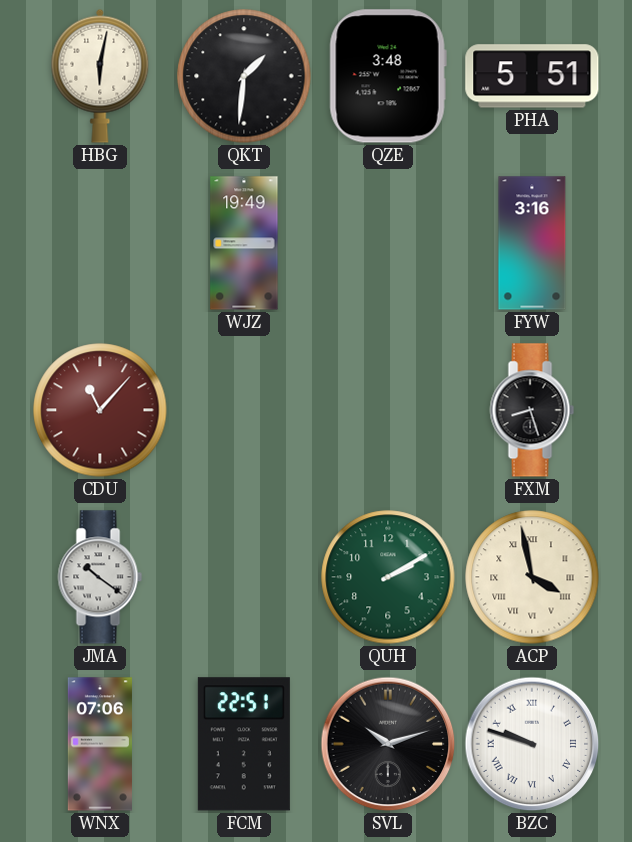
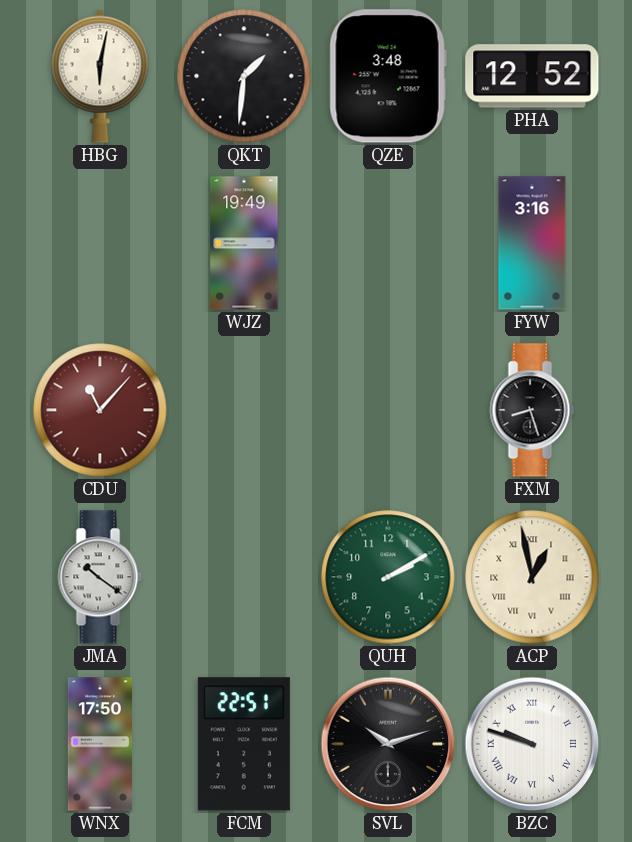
PHA: 5:51 -> 12:52
ACP: 3:58 -> 12:58
WNX: 07:06 -> 17:50
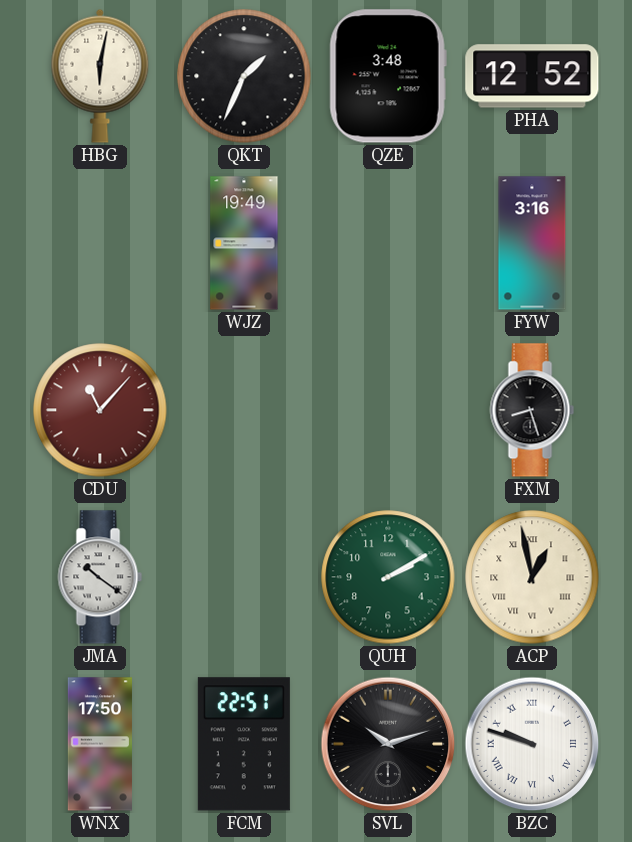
QKT: 1:31 -> 1:34
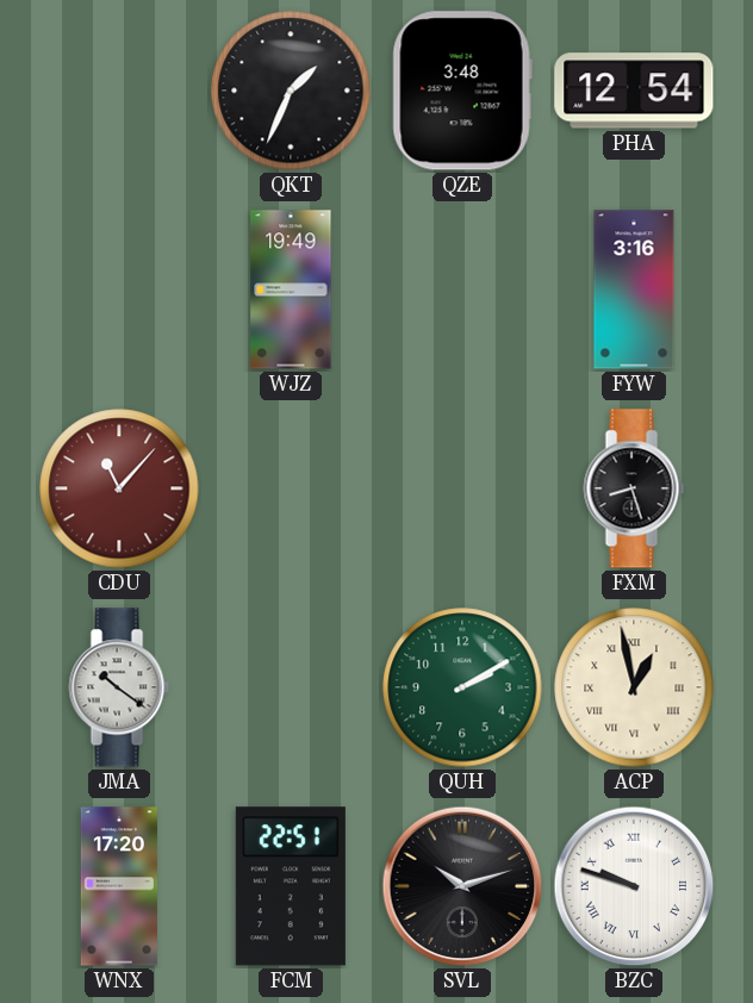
HBG: 6:02 -> none
PHA: 12:52 -> 12:54
WNX: 17:50 -> 17:20
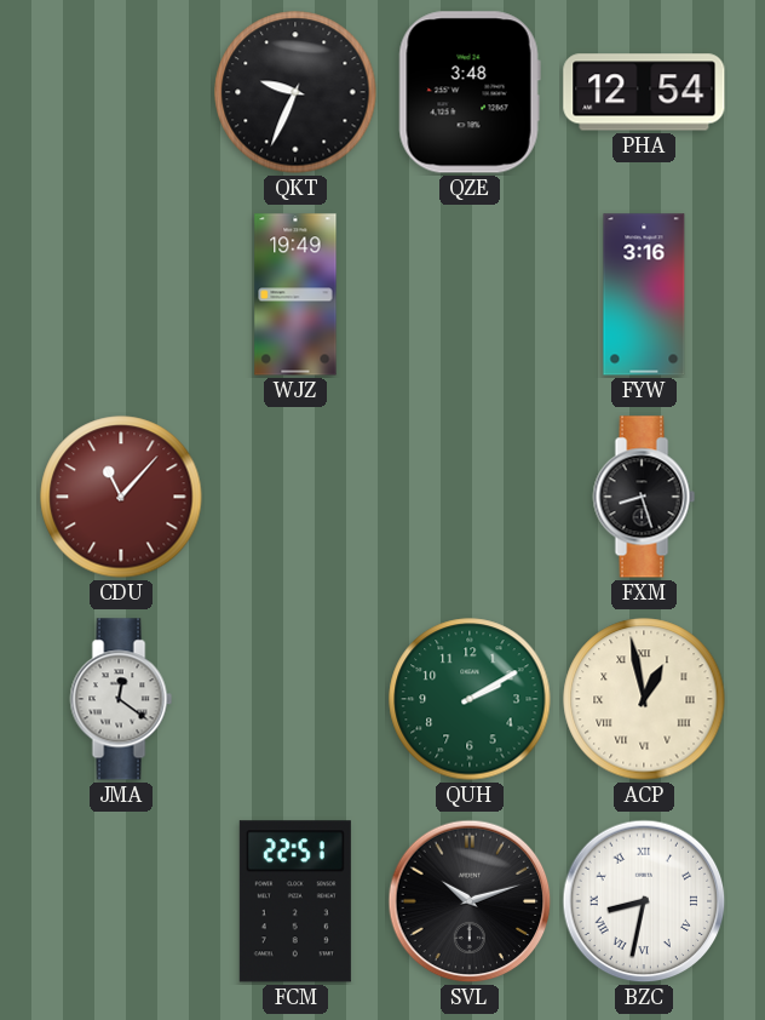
QKT: 1:34 -> 9:34
JMA: 10:21 -> 12:21
WNX: 17:20 -> none
BZC: 9:48 -> 8:32
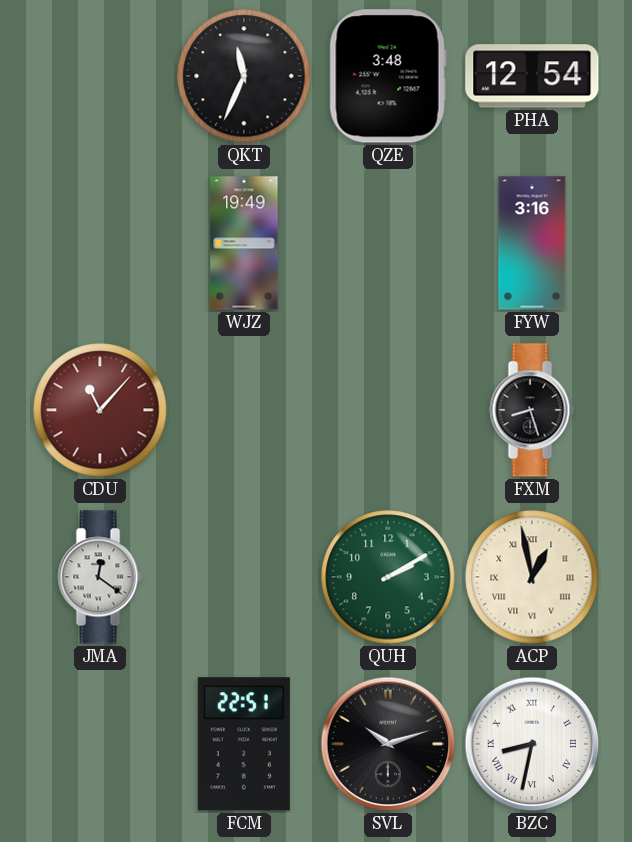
QKT: 9:34 -> 11:34
